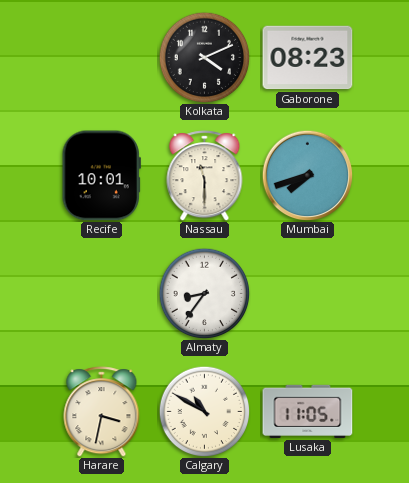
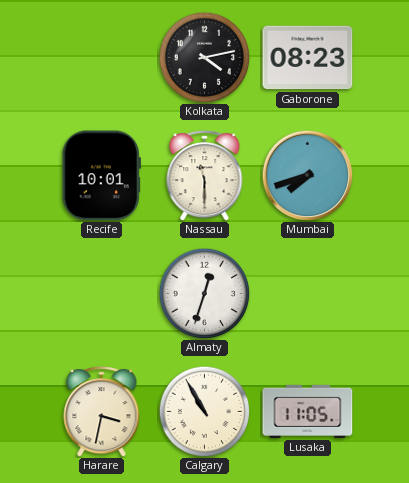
Kolkata: 4:11 -> 4:13
Almaty: 8:36 -> 12:33
Calgary: 10:50 -> 10:55
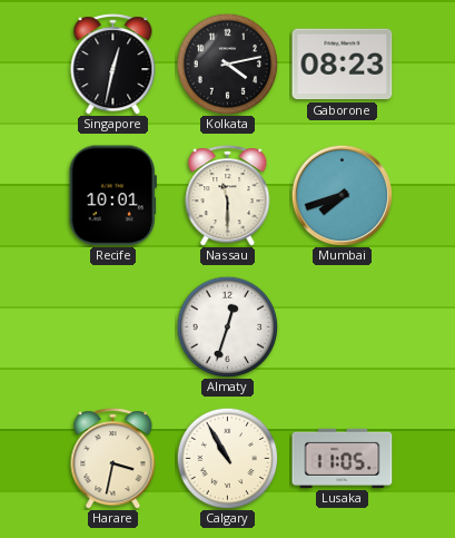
Singapore: none -> 12:32
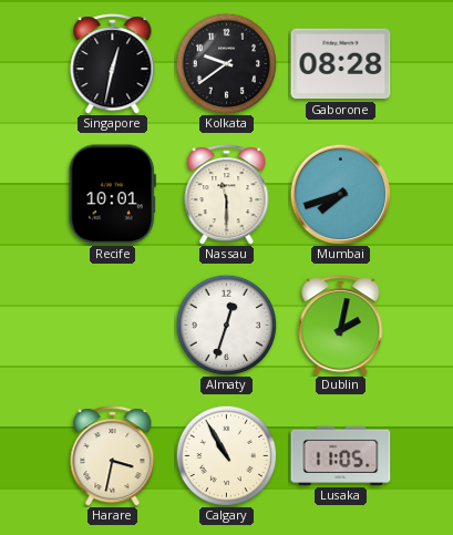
Kolkata: 4:13 -> 9:39
Gaborone: 08:23 -> 08:28
Dublin: none -> 2:02
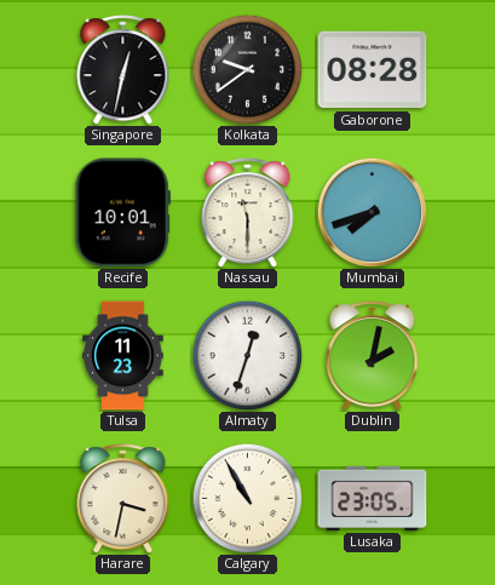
Tulsa: none -> 11:23
Lusaka: 11:05 -> 23:05
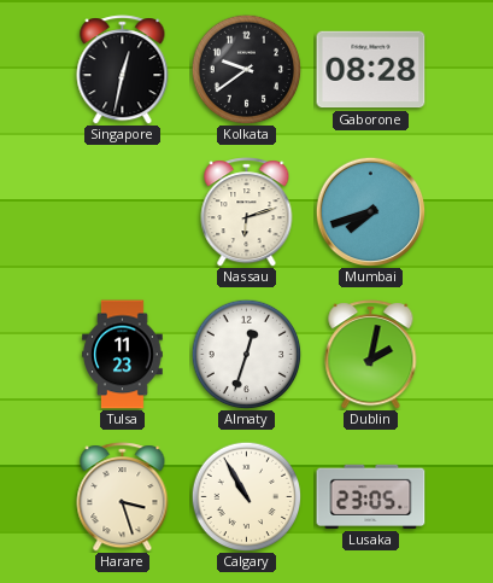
Recife: 10:01 -> none
Nassau: 11:30 -> 6:12
Harare: 3:32 -> 3:27
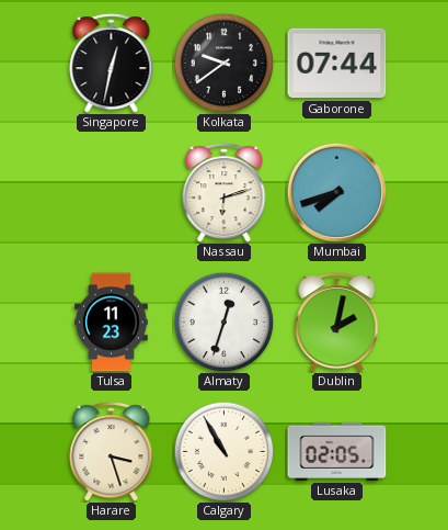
Gaborone: 08:28 -> 07:44
Lusaka: 23:05 -> 02:05
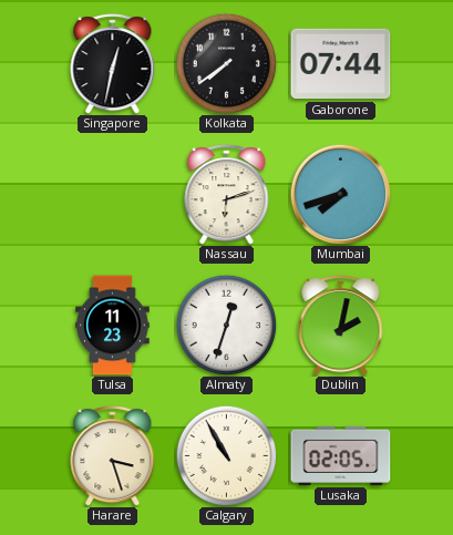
Kolkata: 9:39 -> 7:39
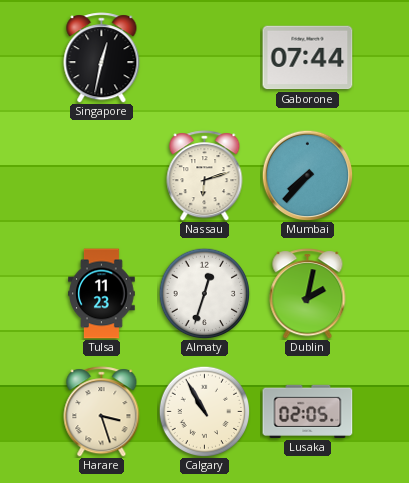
Kolkata: 7:39 -> none
Mumbai: 7:42 -> 7:37
